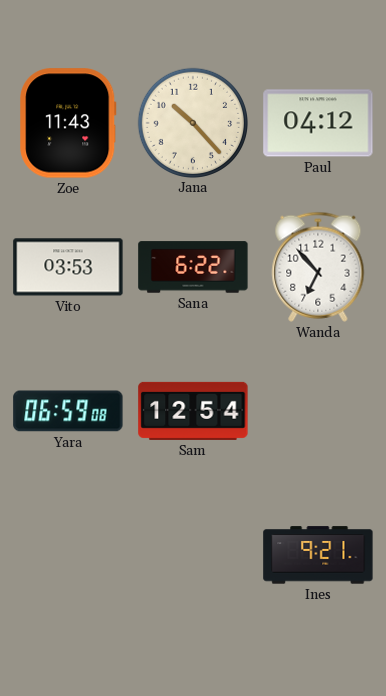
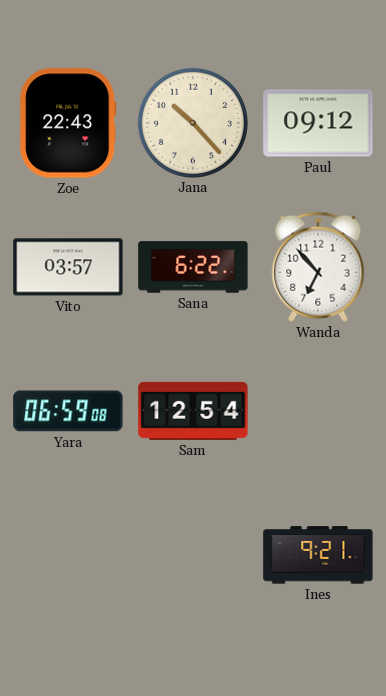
Zoe: 11:43 -> 22:43
Paul: 04:12 -> 09:12
Vito: 03:53 -> 03:57
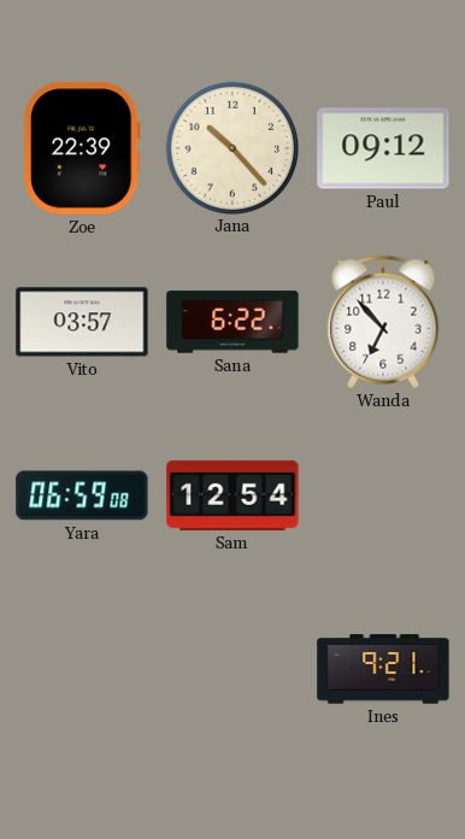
Zoe: 22:43 -> 22:39
